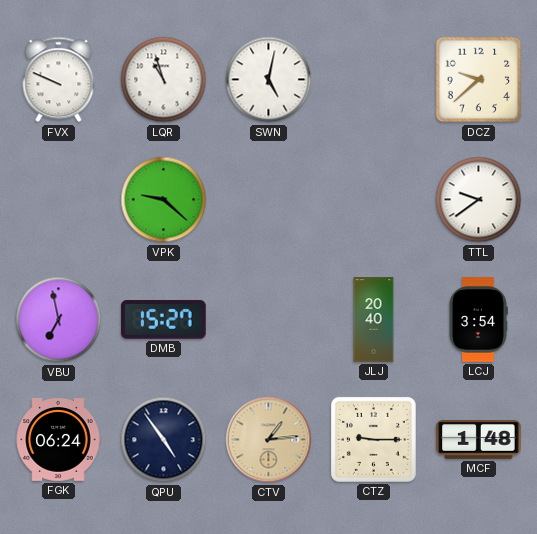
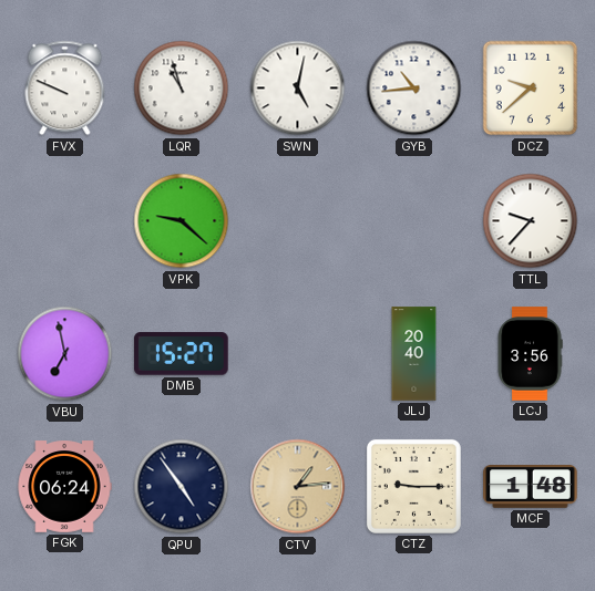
GYB: none -> 10:44
TTL: 9:39 -> 9:37
LCJ: 3:54 -> 3:56
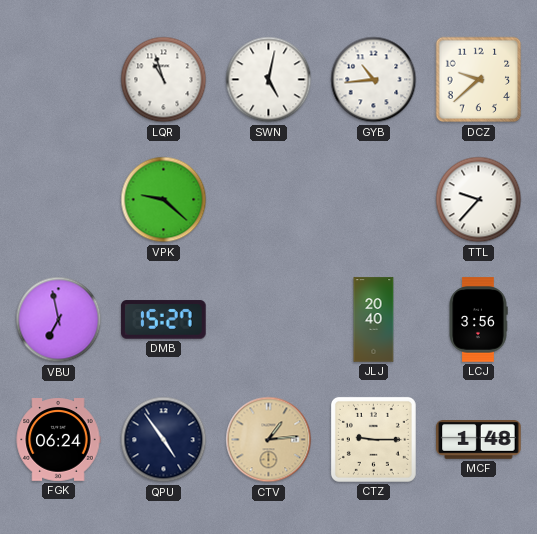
FVX: 9:49 -> none
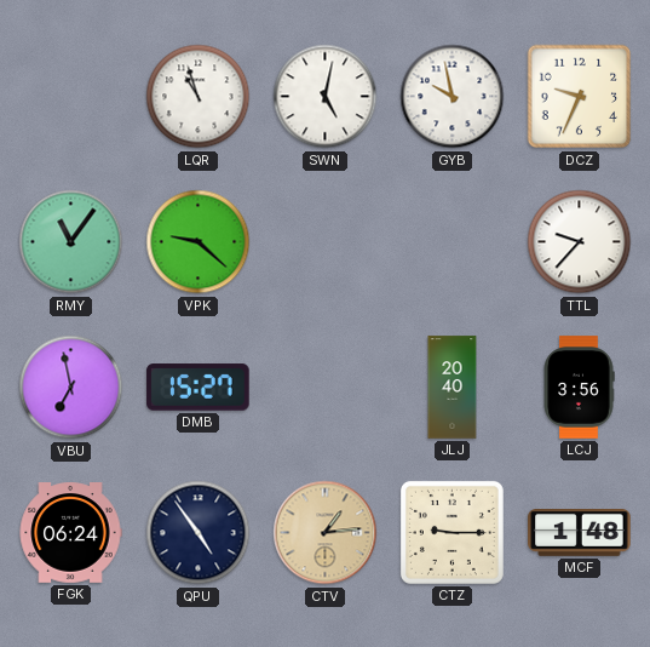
GYB: 10:44 -> 9:58
DCZ: 9:38 -> 9:34
RMY: none -> 11:06
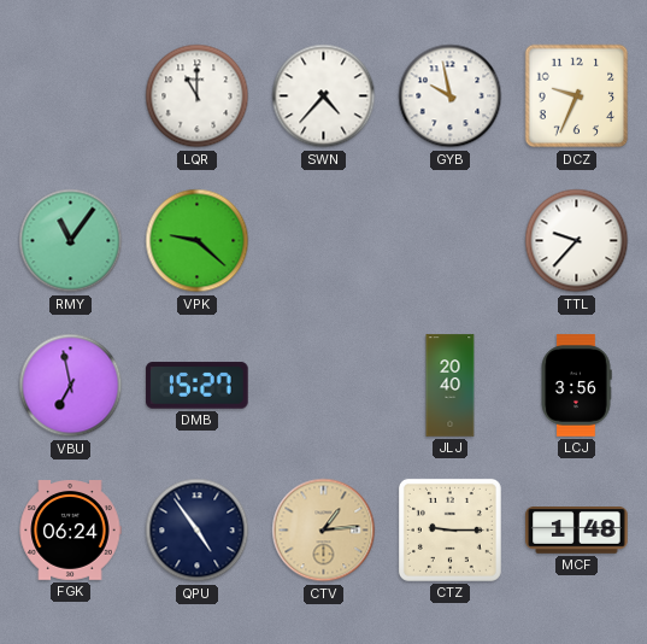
LQR: 10:57 -> 11:00
SWN: 5:02 -> 4:37
